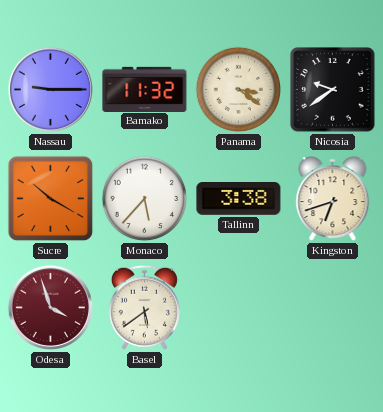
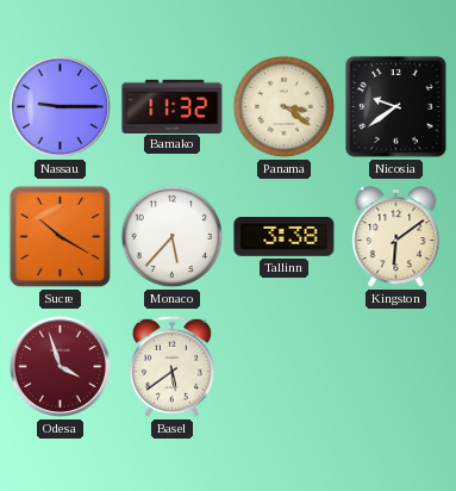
Kingston: 6:42 -> 6:09
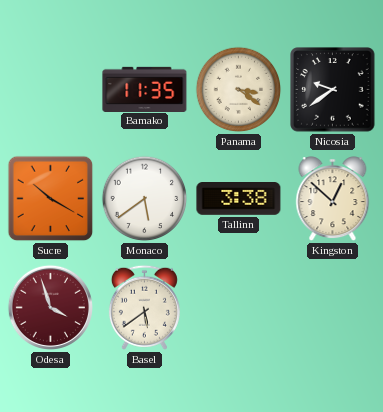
Nassau: 9:15 -> none
Bamako: 11:32 -> 11:35
Monaco: 5:37 -> 5:39
Kingston: 6:09 -> 12:52
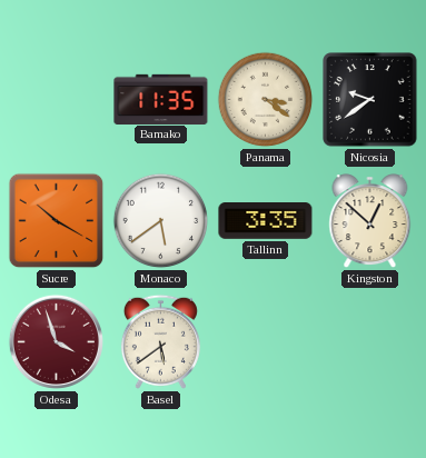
Tallinn: 3:38 -> 3:35
